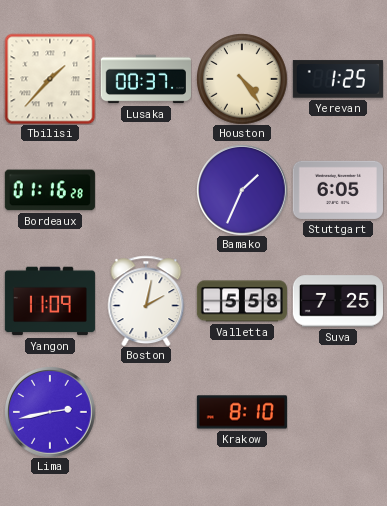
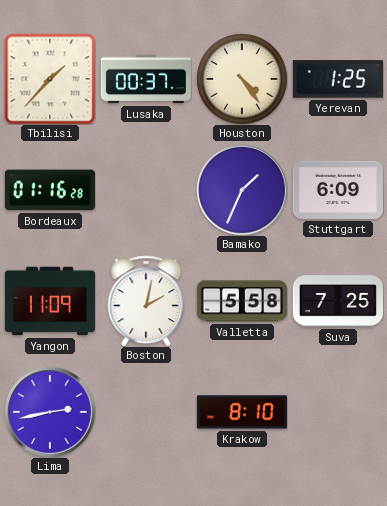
Stuttgart: 6:05 -> 6:09
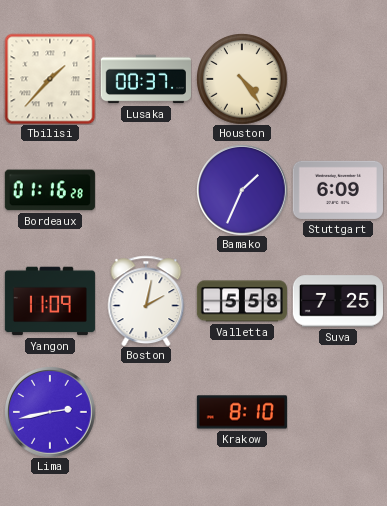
Yerevan: 1:25 -> none
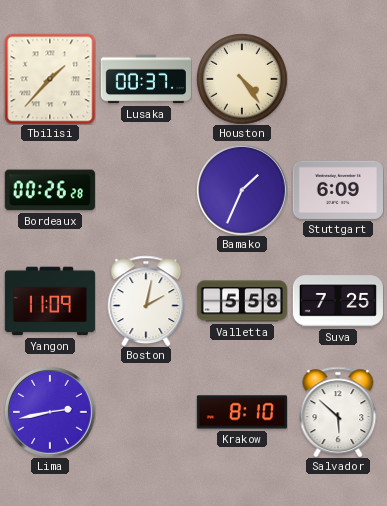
Bordeaux: 01:16 -> 00:26
Salvador: none -> 5:52
